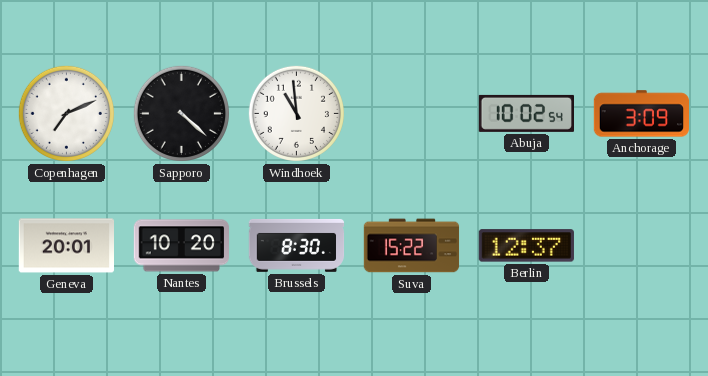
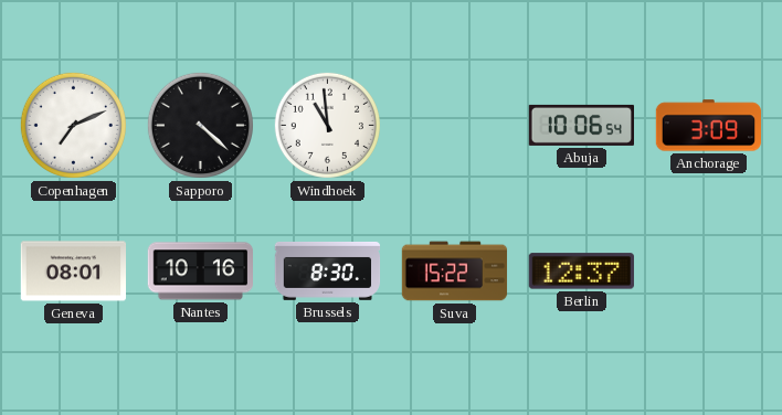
Abuja: 10:02 -> 10:06
Geneva: 20:01 -> 08:01
Nantes: 10:20 -> 10:16
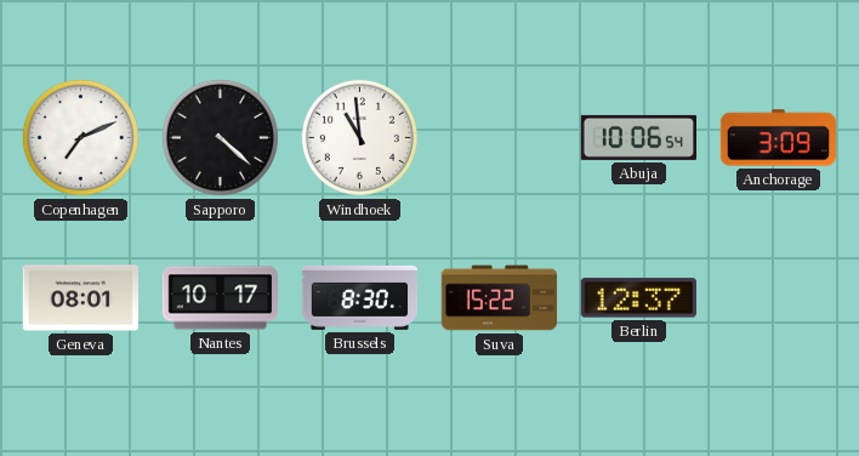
Nantes: 10:16 -> 10:17
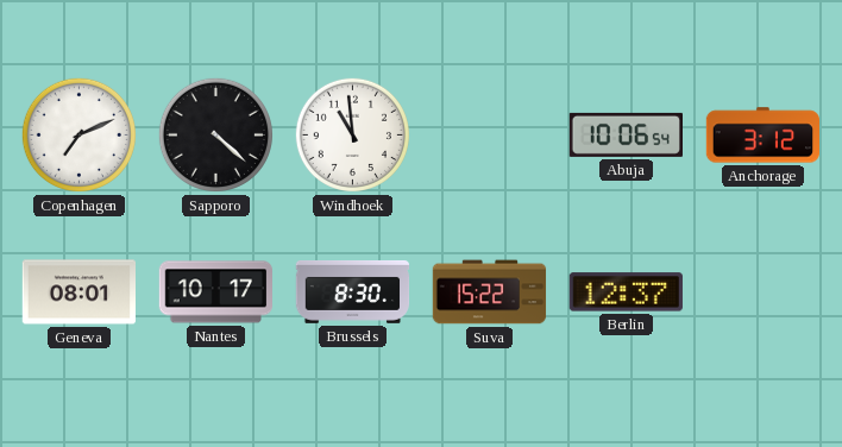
Anchorage: 3:09 -> 3:12
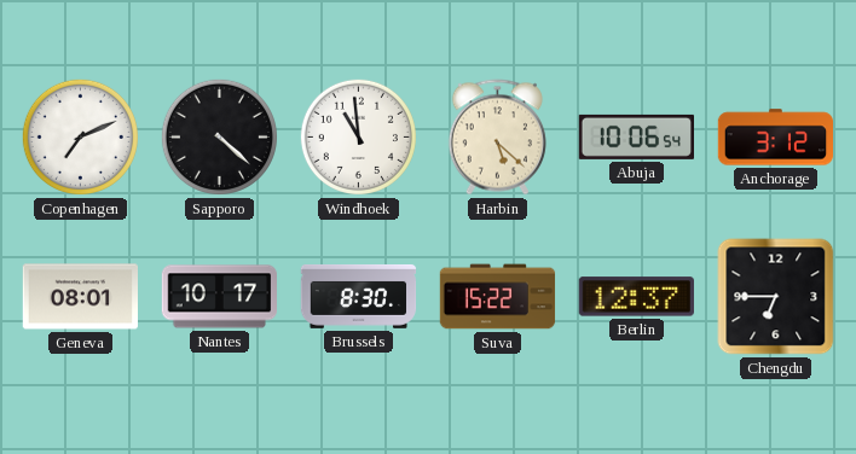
Harbin: none -> 5:22
Chengdu: none -> 6:45
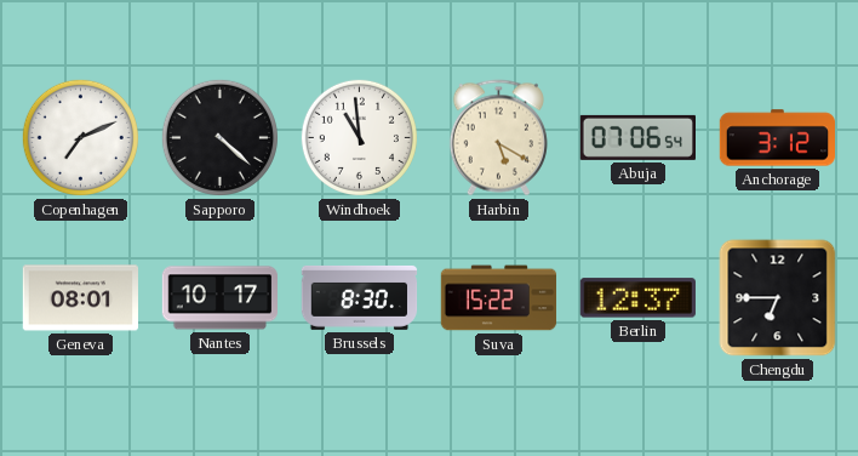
Harbin: 5:22 -> 5:20
Abuja: 10:06 -> 07:06
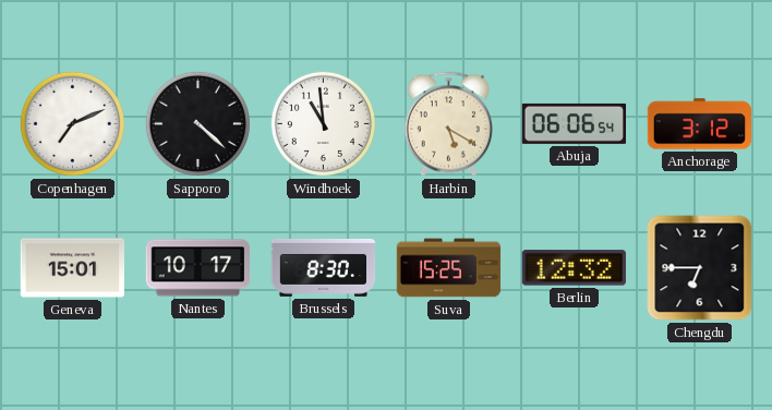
Abuja: 07:06 -> 06:06
Geneva: 08:01 -> 15:01
Suva: 15:22 -> 15:25
Berlin: 12:37 -> 12:32
